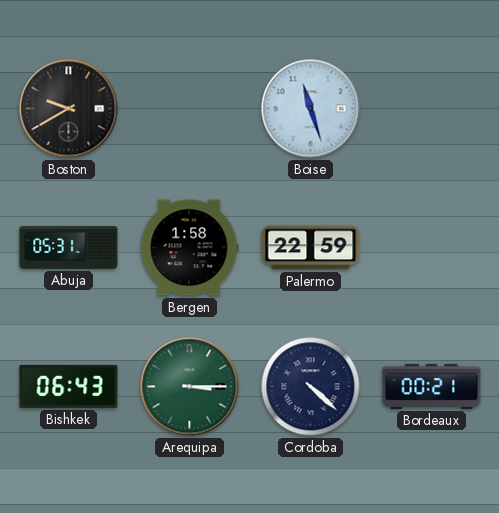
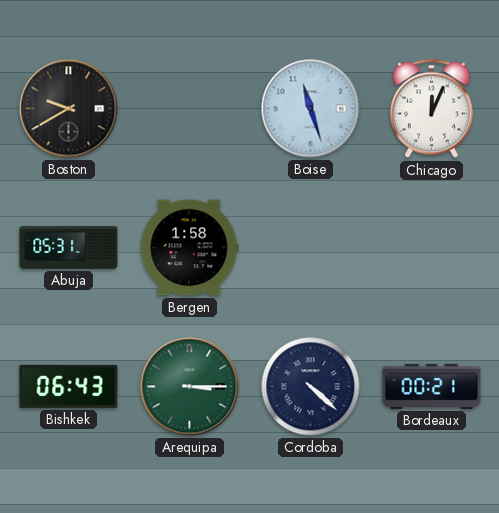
Chicago: none -> 12:04
Palermo: 22:59 -> none
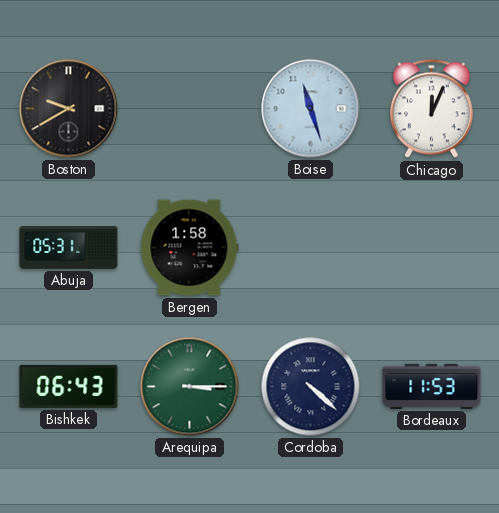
Bordeaux: 00:21 -> 11:53
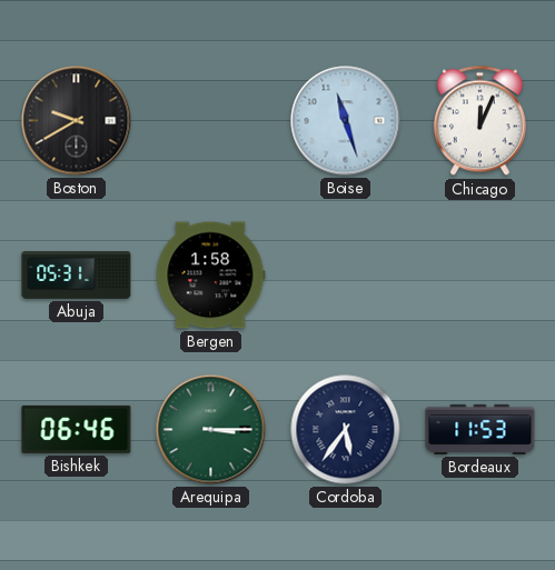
Bishkek: 06:43 -> 06:46
Cordoba: 4:22 -> 5:36
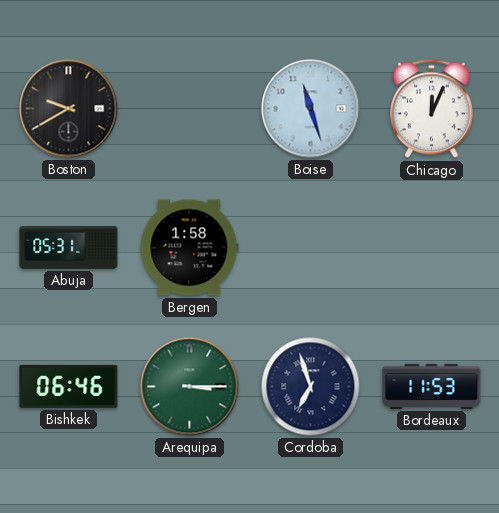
Cordoba: 5:36 -> 6:57
